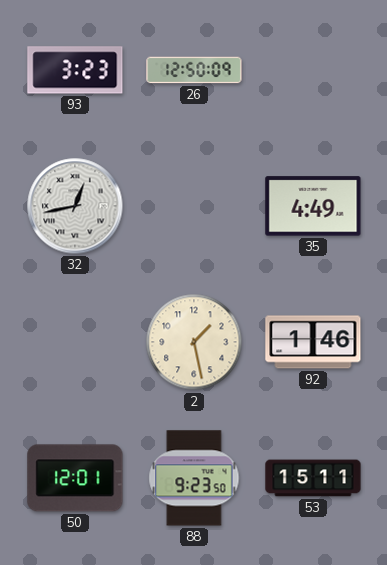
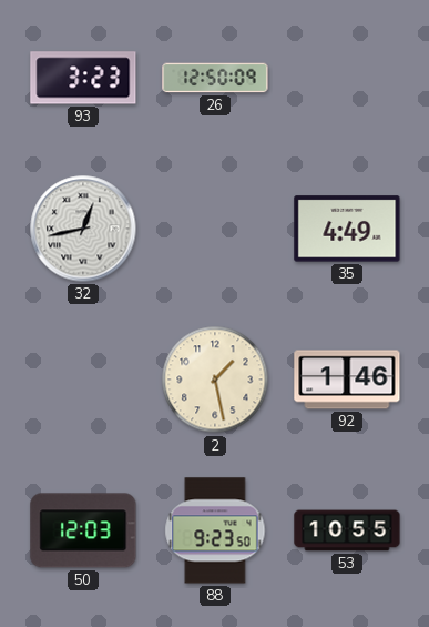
50: 12:01 -> 12:03
53: 15:11 -> 10:55
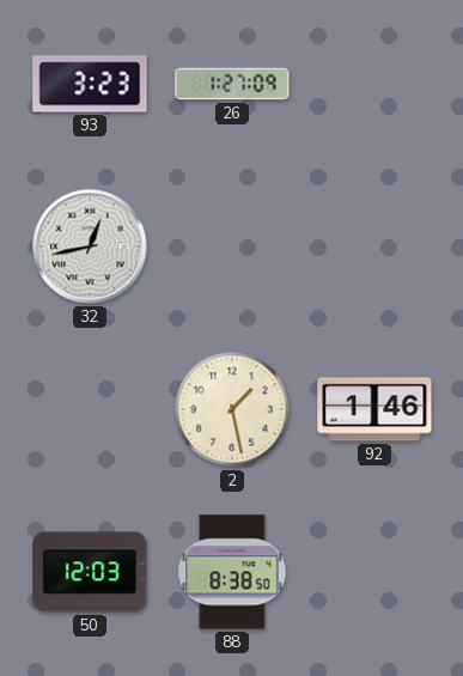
26: 12:50 -> 1:27
35: 4:49 -> none
88: 9:23 -> 8:38
53: 10:55 -> none
